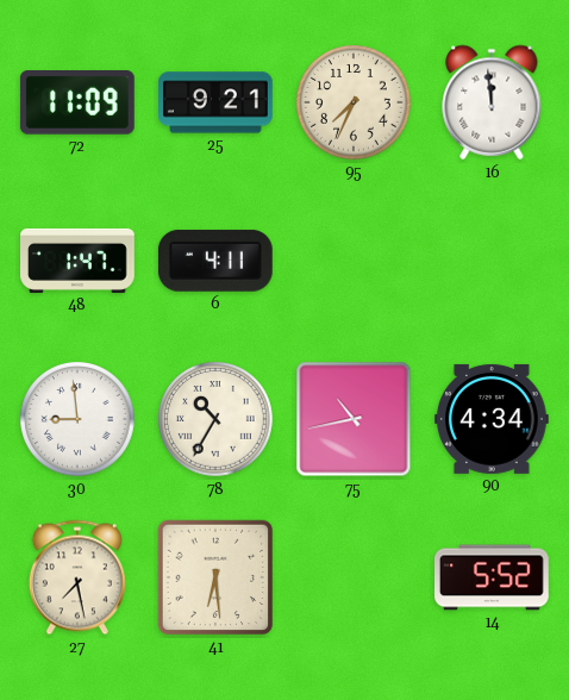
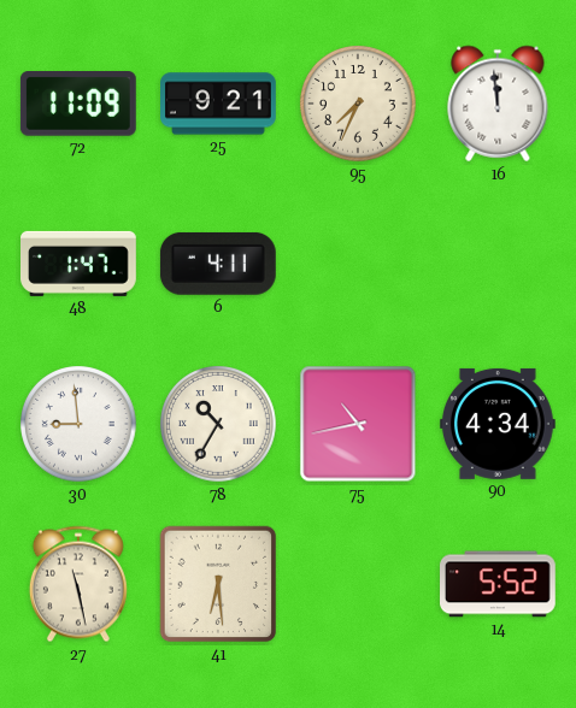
27: 7:28 -> 11:28
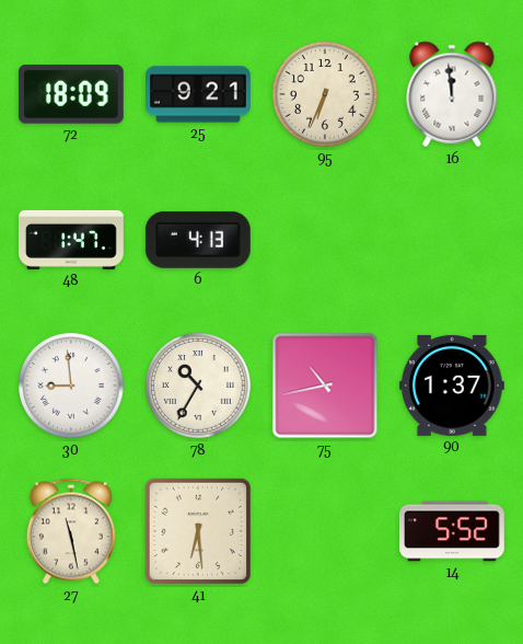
72: 11:09 -> 18:09
95: 7:34 -> 6:34
6: 4:11 -> 4:13
90: 4:34 -> 1:37
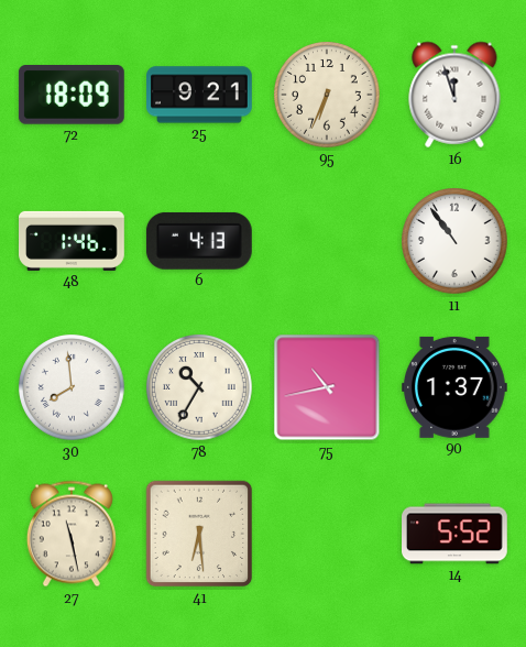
16: 11:59 -> 11:57
48: 1:47 -> 1:46
11: none -> 10:54
30: 8:59 -> 7:59
